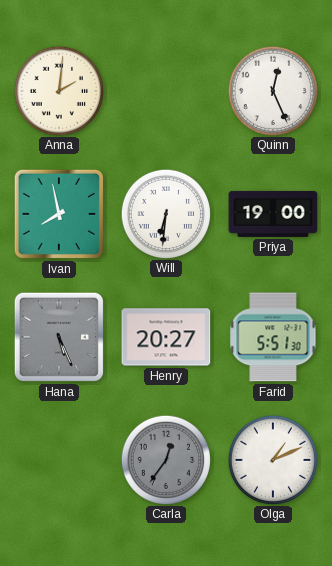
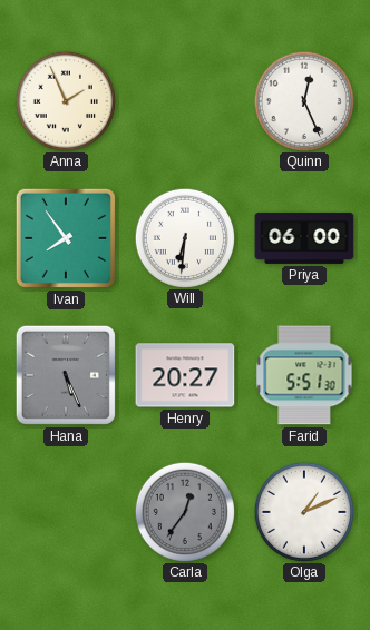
Anna: 2:01 -> 1:56
Ivan: 7:58 -> 7:54
Priya: 19:00 -> 06:00
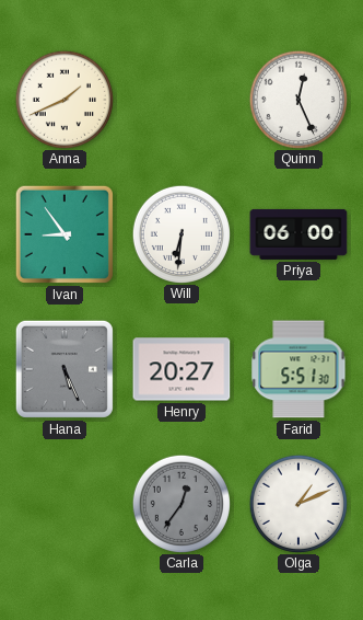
Anna: 1:56 -> 1:41
Ivan: 7:54 -> 8:54
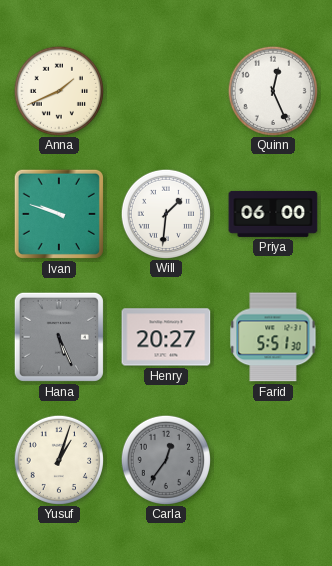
Ivan: 8:54 -> 9:48
Will: 6:31 -> 1:31
Yusuf: none -> 1:03
Olga: 1:11 -> none
